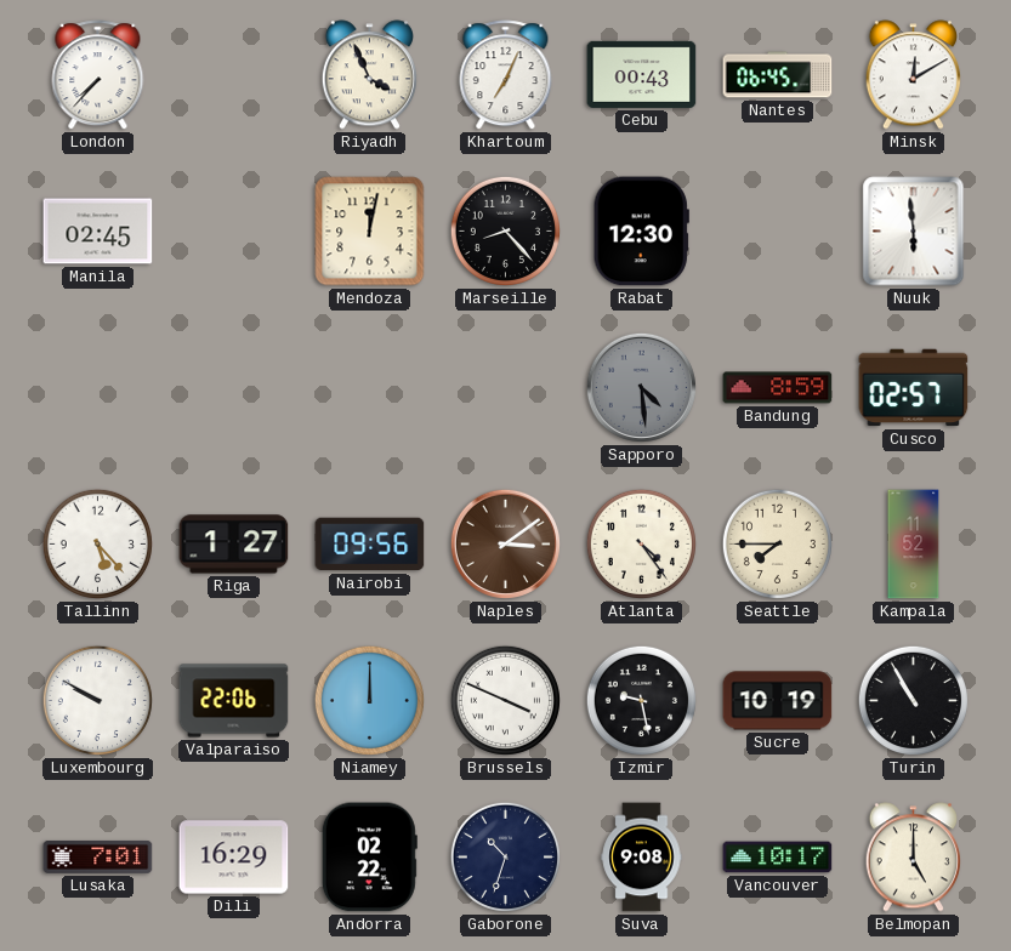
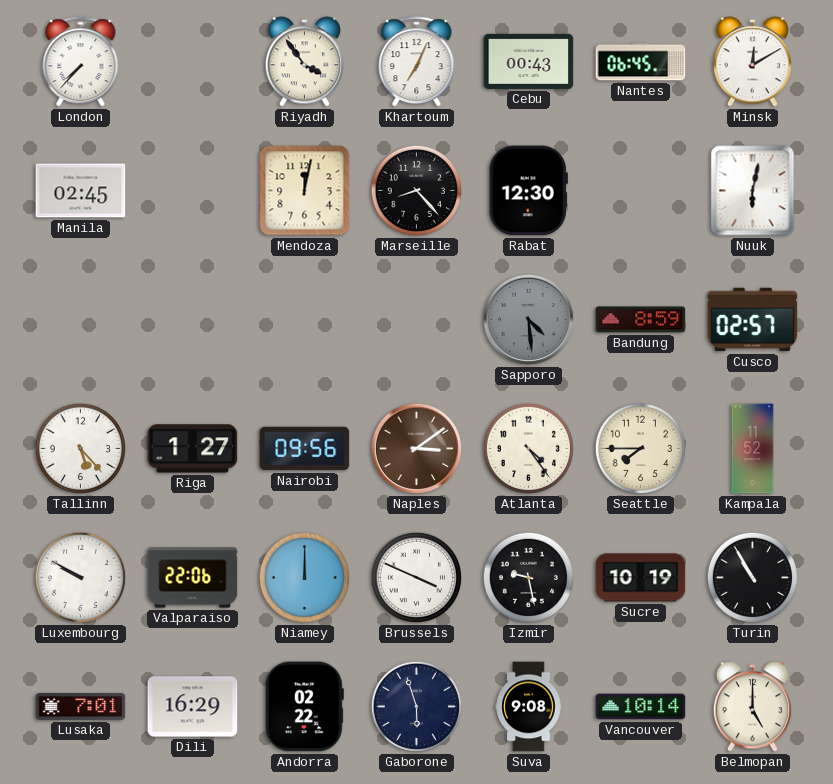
Riyadh: 3:56 -> 3:54
Nuuk: 5:59 -> 6:02
Gaborone: 10:33 -> 5:57
Vancouver: 10:17 -> 10:14
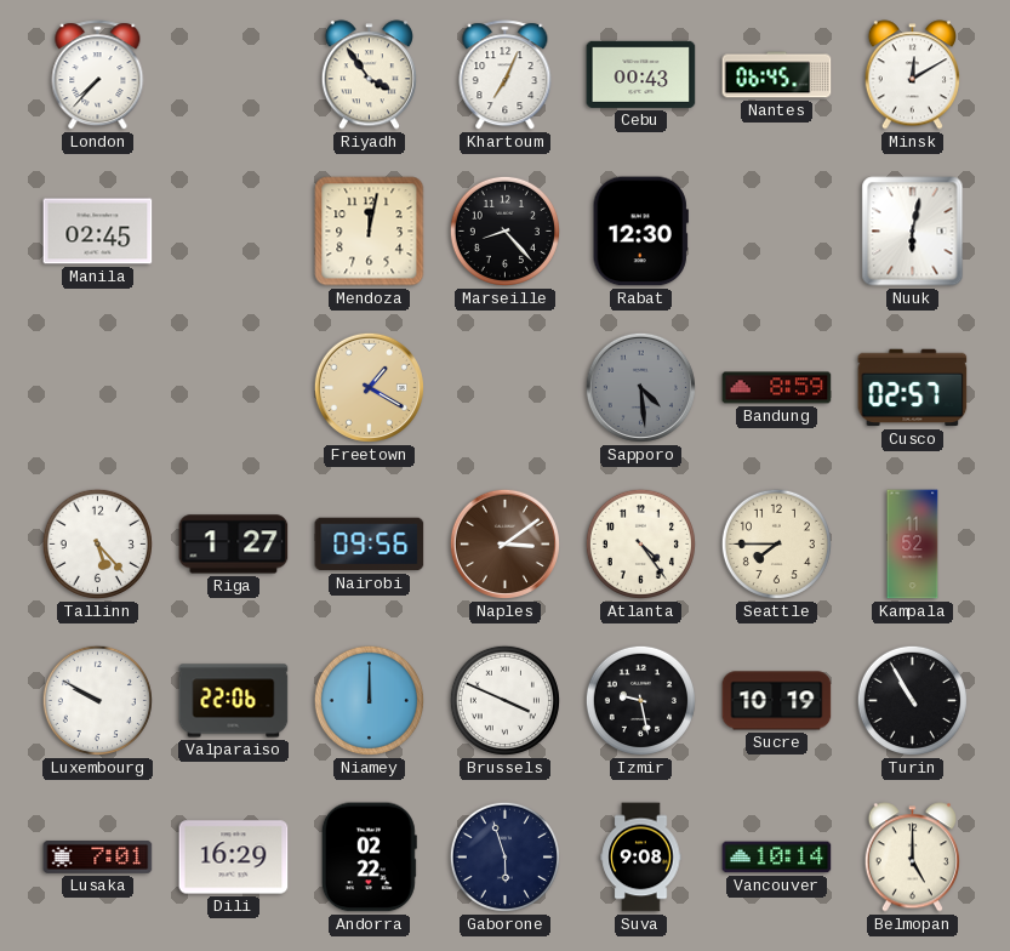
Freetown: none -> 1:20
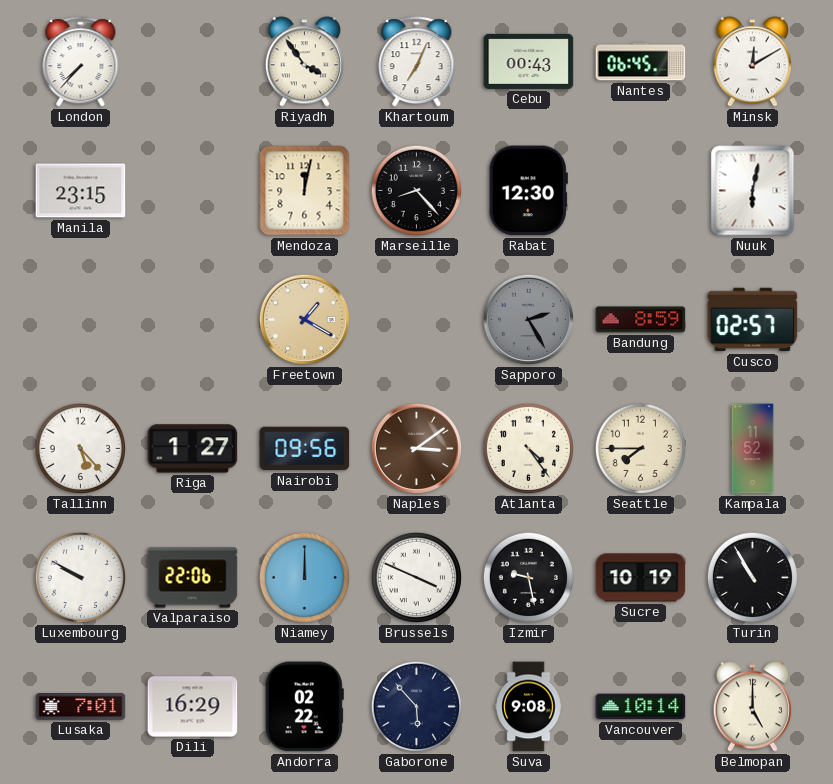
Manila: 02:45 -> 23:15
Sapporo: 4:29 -> 2:25
Gaborone: 5:57 -> 5:53
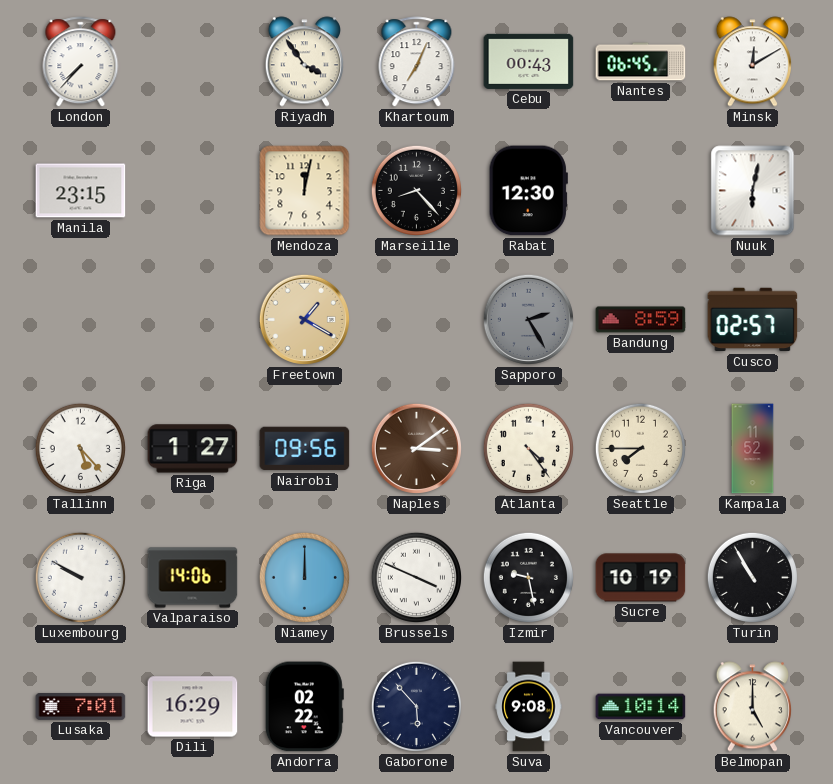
Valparaiso: 22:06 -> 14:06
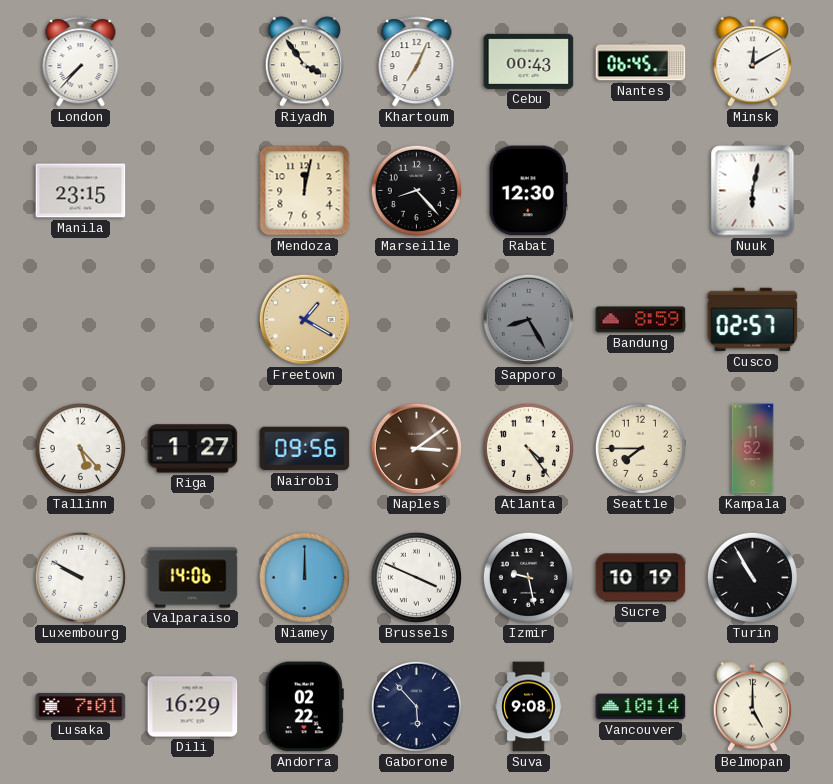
Sapporo: 2:25 -> 8:25
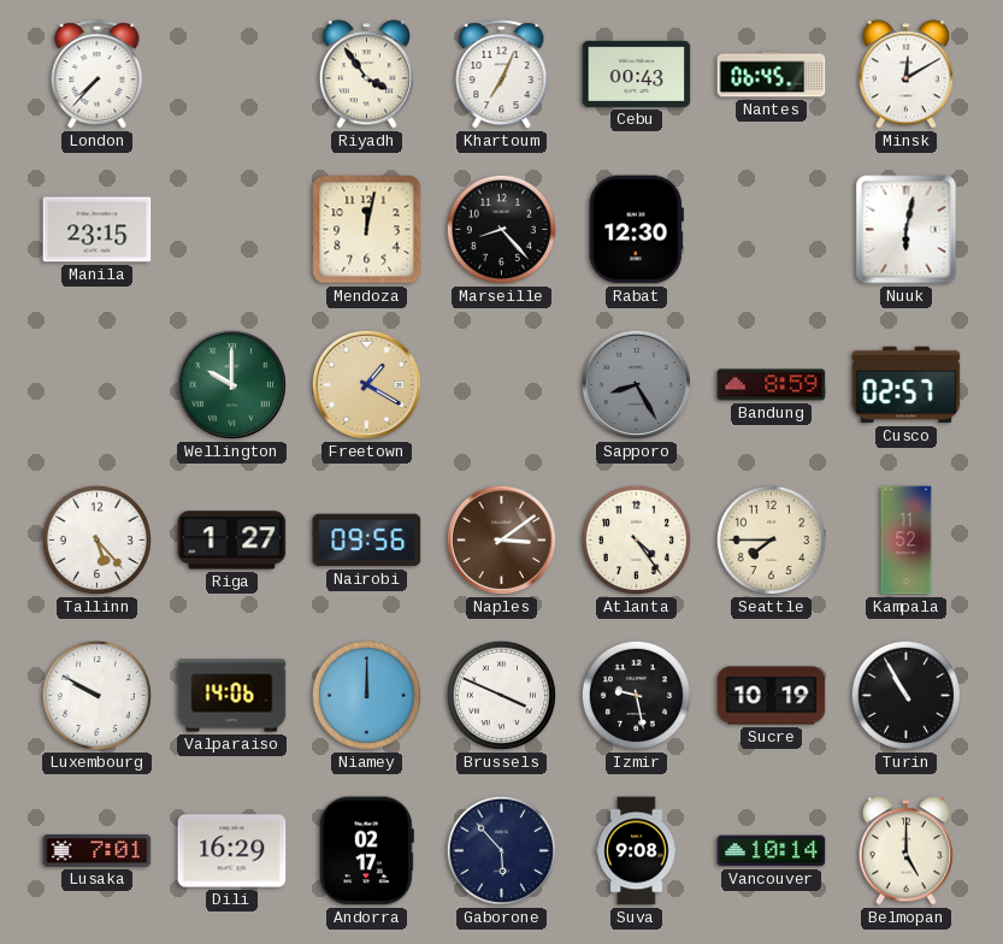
Wellington: none -> 10:00
Andorra: 02:22 -> 02:17
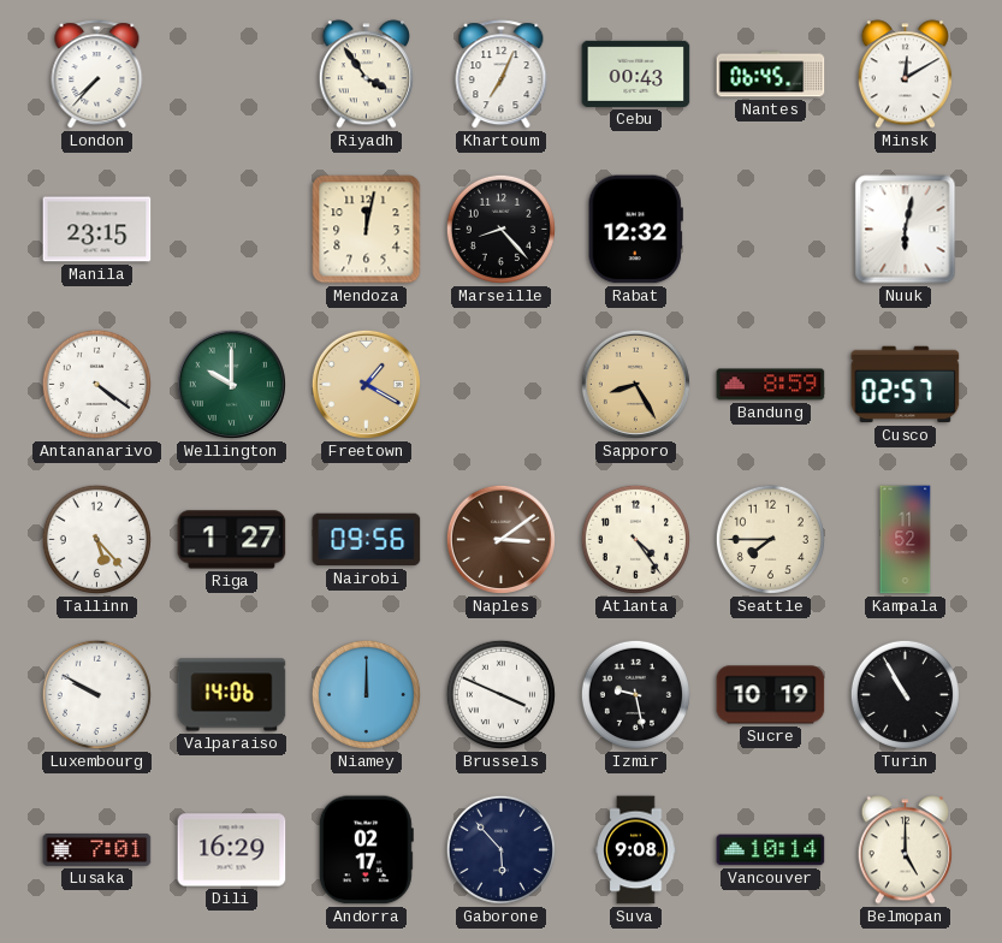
Rabat: 12:30 -> 12:32
Antananarivo: none -> 4:21
Sapporo dial: grey -> champagne
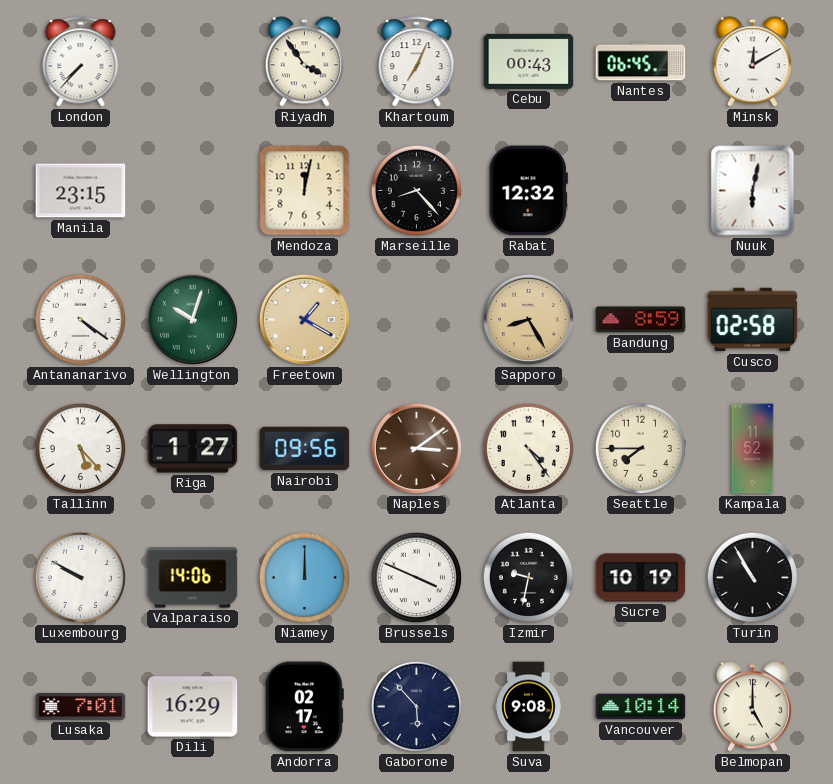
Wellington: 10:00 -> 10:03
Cusco: 02:57 -> 02:58
Izmir: 9:28 -> 9:32
